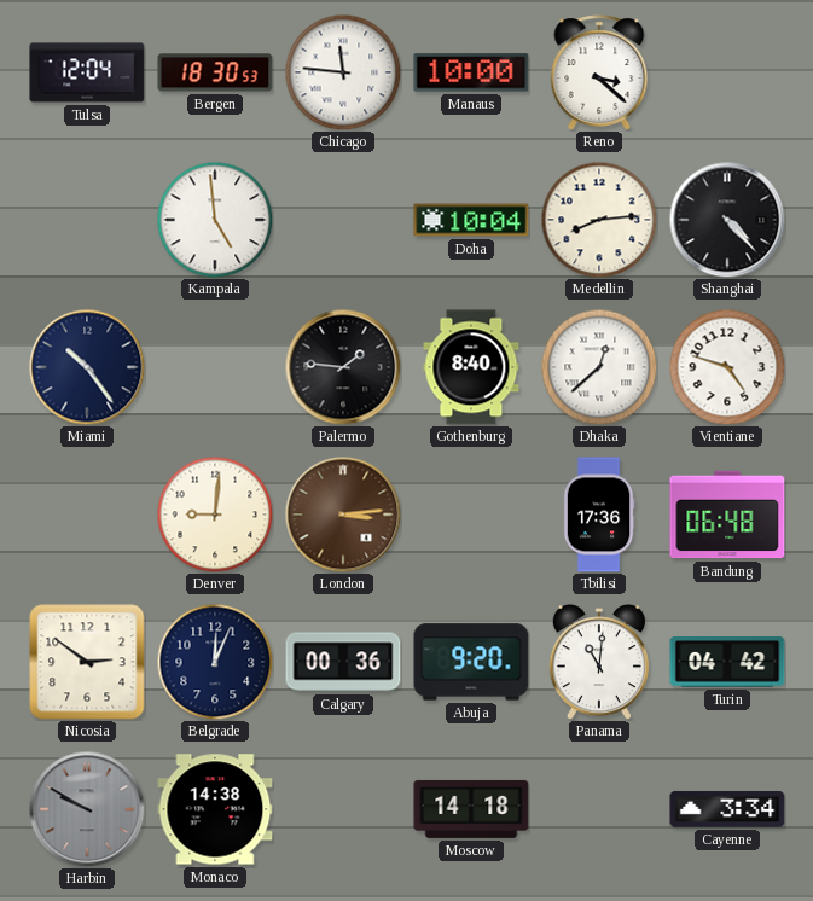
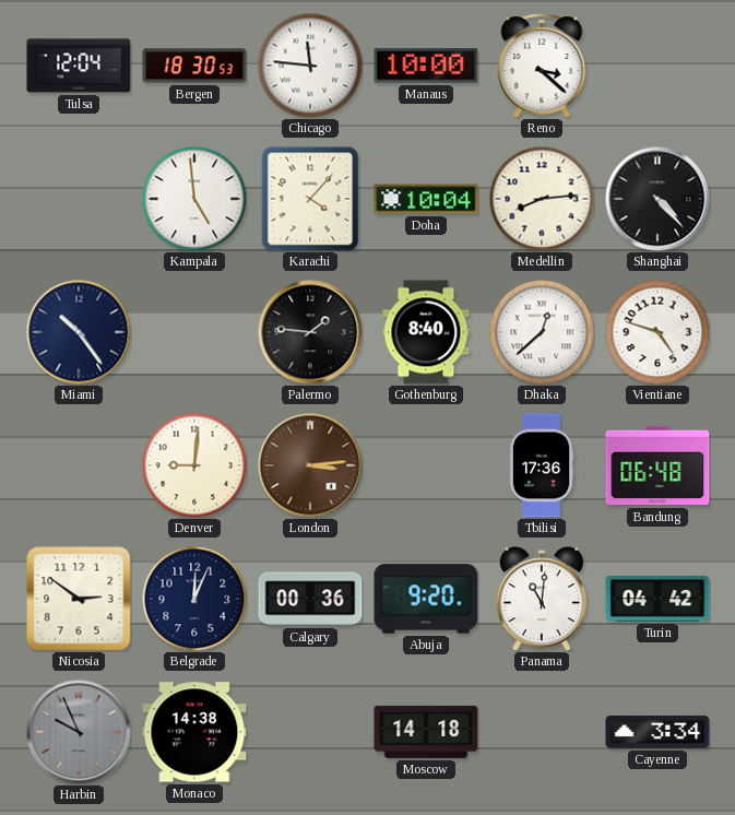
Karachi: none -> 4:07
Harbin: 9:50 -> 9:56
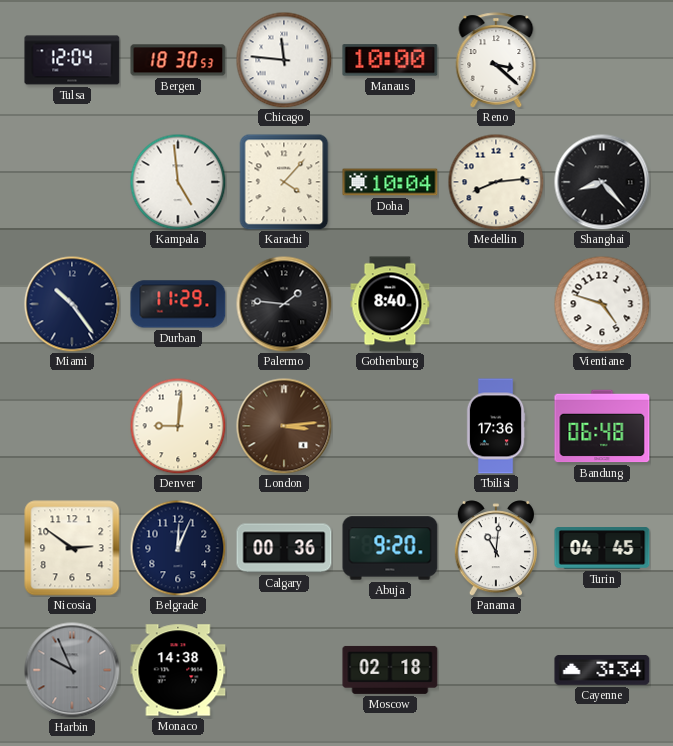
Shanghai: 4:23 -> 8:23
Durban: none -> 11:29
Dhaka: 12:38 -> none
Turin: 04:42 -> 04:45
Moscow: 14:18 -> 02:18
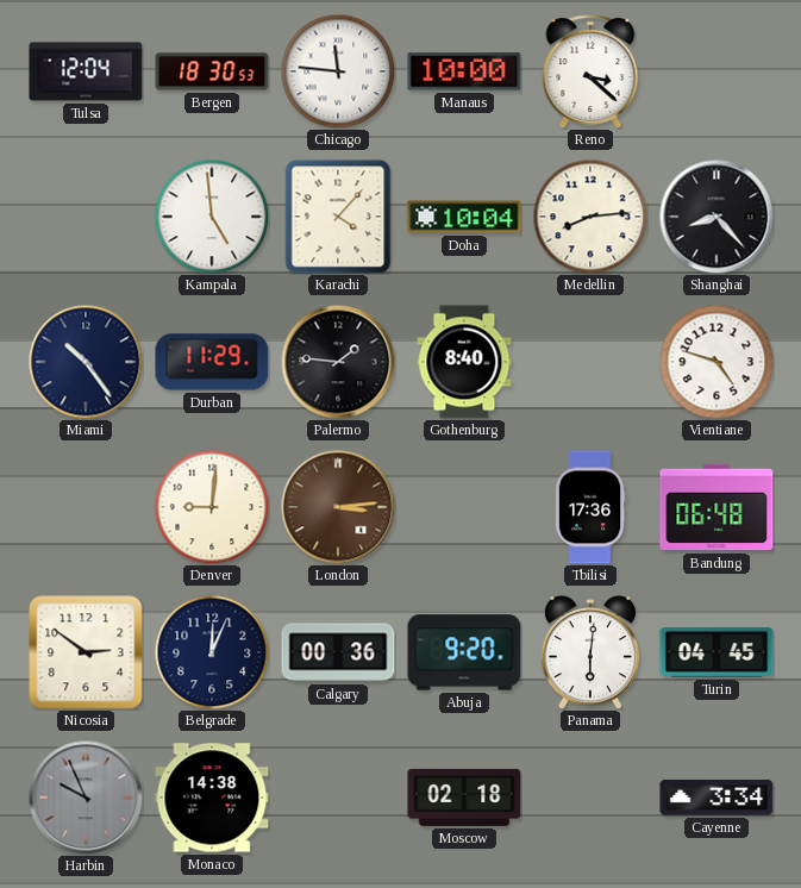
Panama: 11:01 -> 6:01
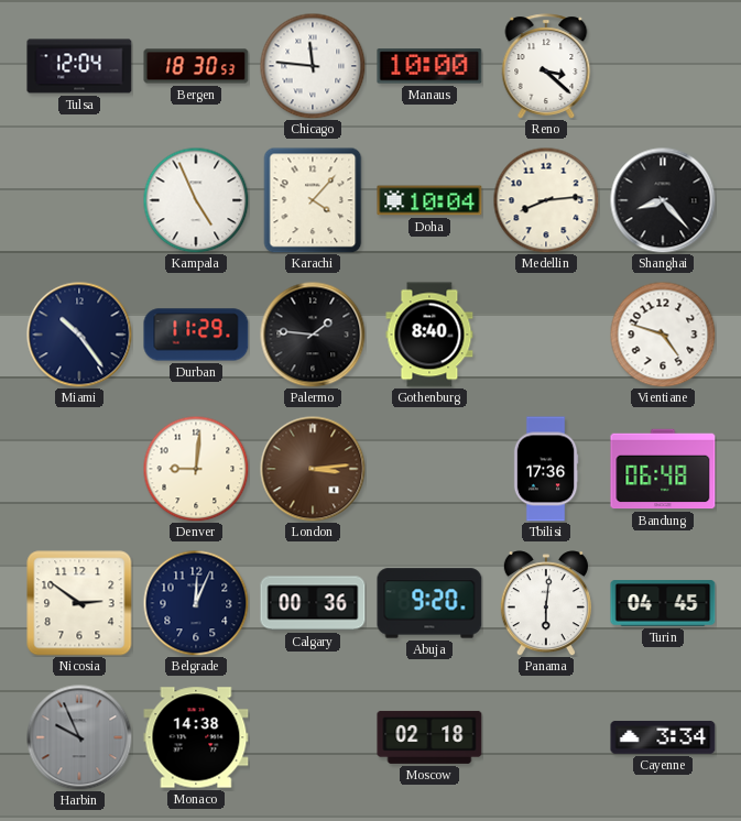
Kampala: 4:59 -> 4:56
